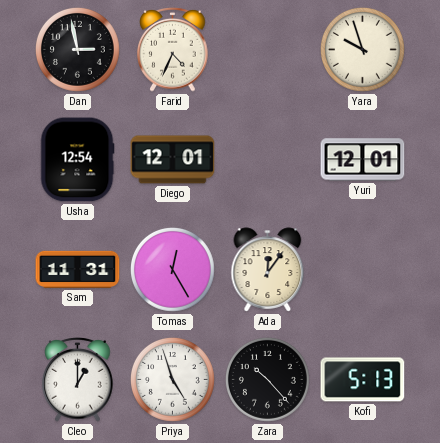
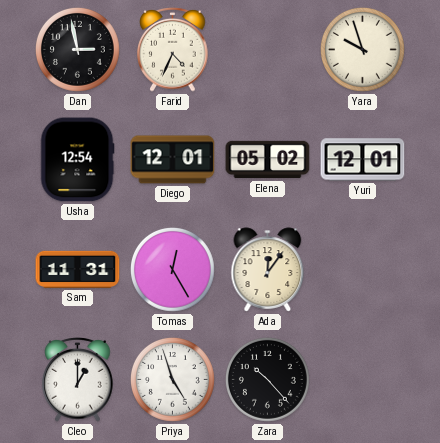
Elena: none -> 05:02
Kofi: 5:13 -> none
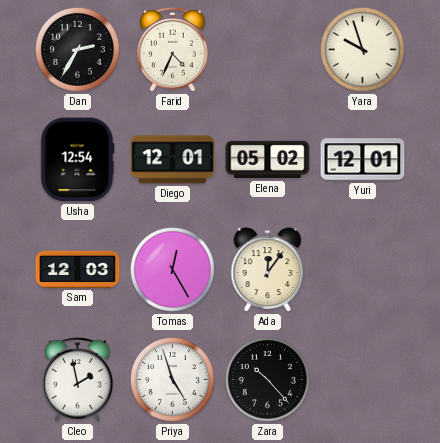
Dan: 2:58 -> 2:35
Sam: 11:31 -> 12:03
Cleo: 1:00 -> 1:58
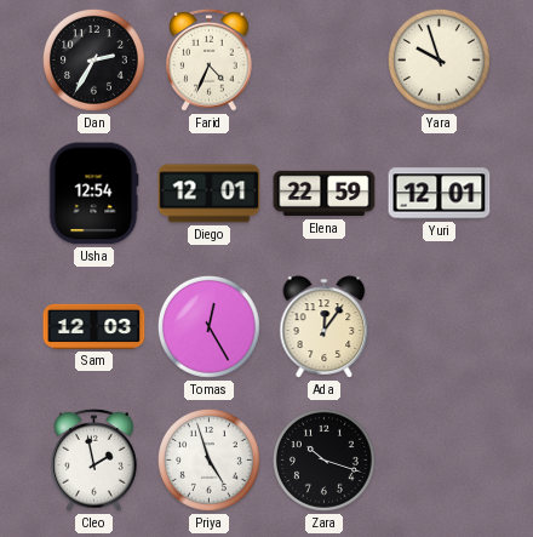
Elena: 05:02 -> 22:59
Zara: 10:23 -> 10:18
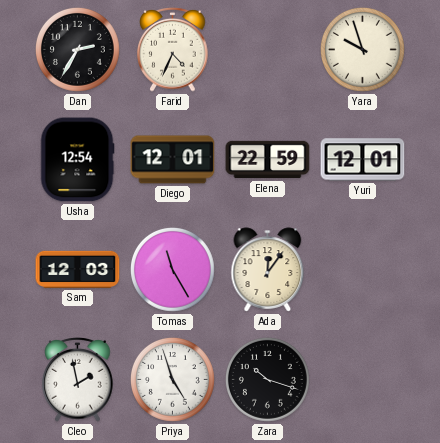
Tomas: 12:25 -> 11:25
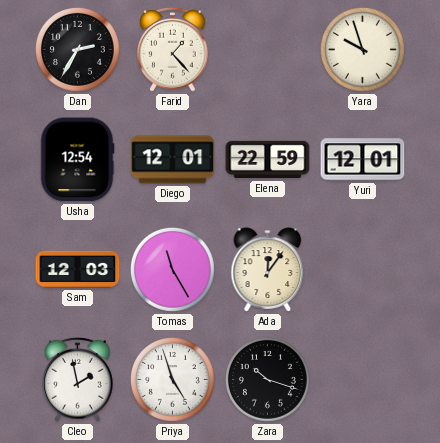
Farid: 4:34 -> 1:23
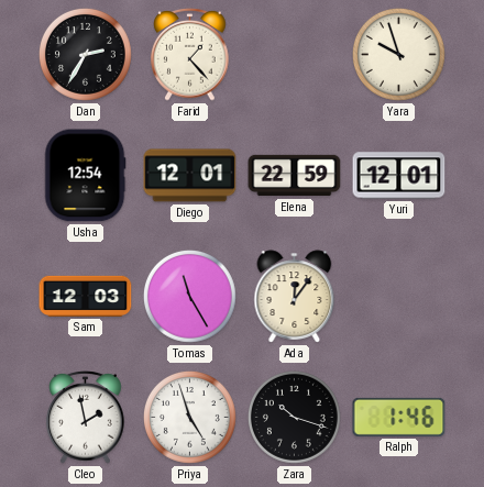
Ralph: none -> 1:46
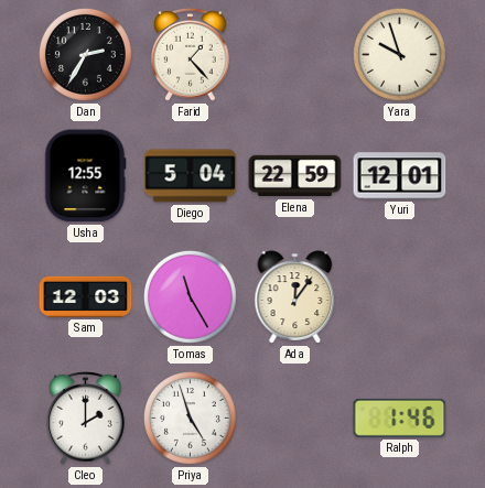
Usha: 12:54 -> 12:55
Diego: 12:01 -> 5:04
Cleo: 1:58 -> 2:00
Zara: 10:18 -> none
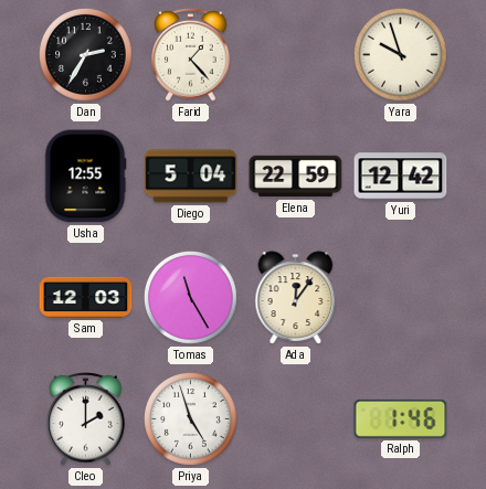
Yuri: 12:01 -> 12:42
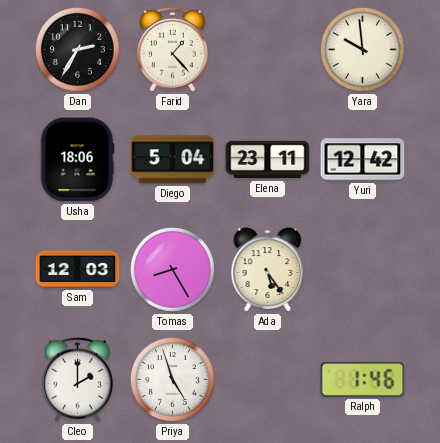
Yara: 9:57 -> 9:59
Usha: 12:55 -> 18:06
Elena: 22:59 -> 23:11
Tomas: 11:25 -> 8:25
Ada: 12:06 -> 5:24
